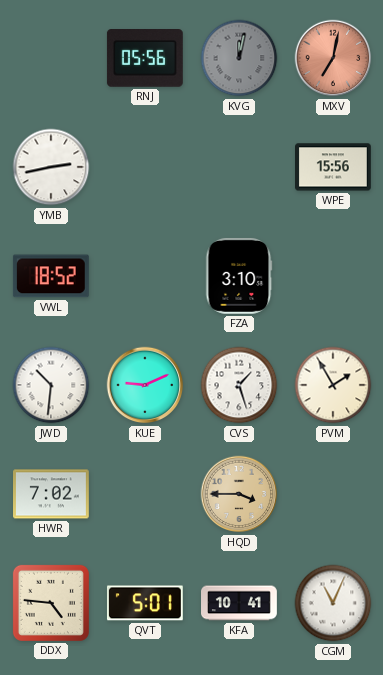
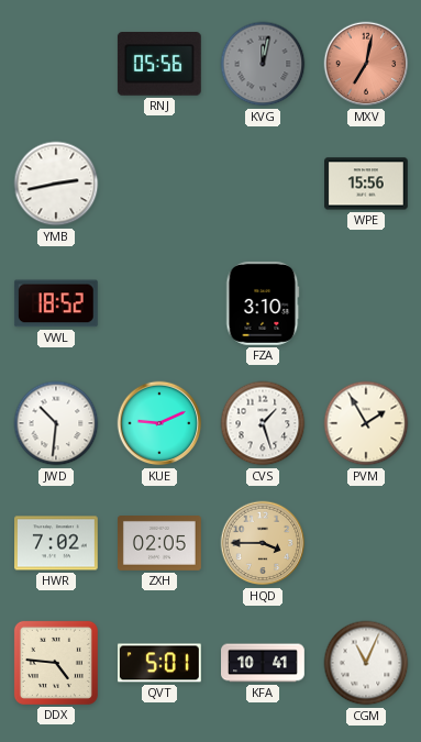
ZXH: none -> 02:05
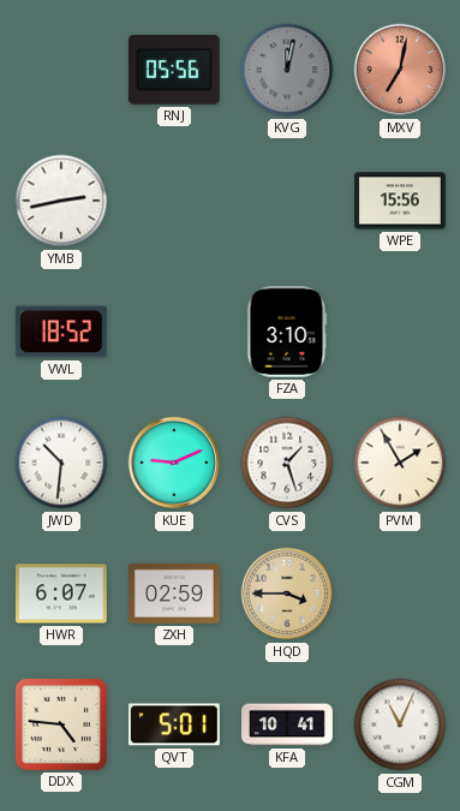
HWR: 7:02 -> 6:07
ZXH: 02:05 -> 02:59
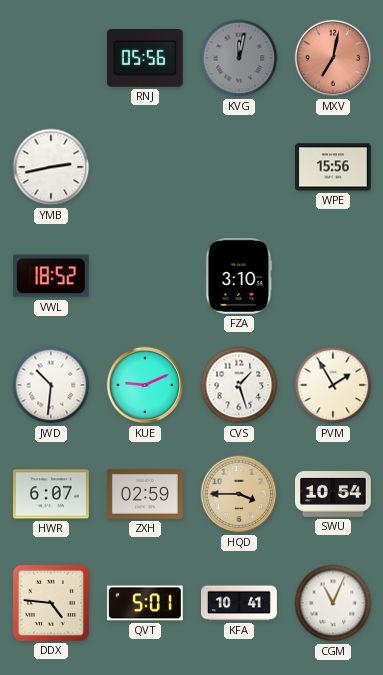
SWU: none -> 10:54
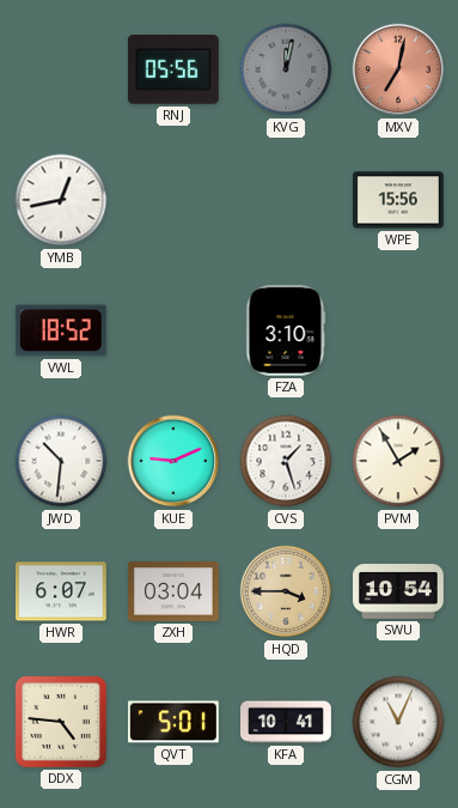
YMB: 2:43 -> 12:43
ZXH: 02:59 -> 03:04
